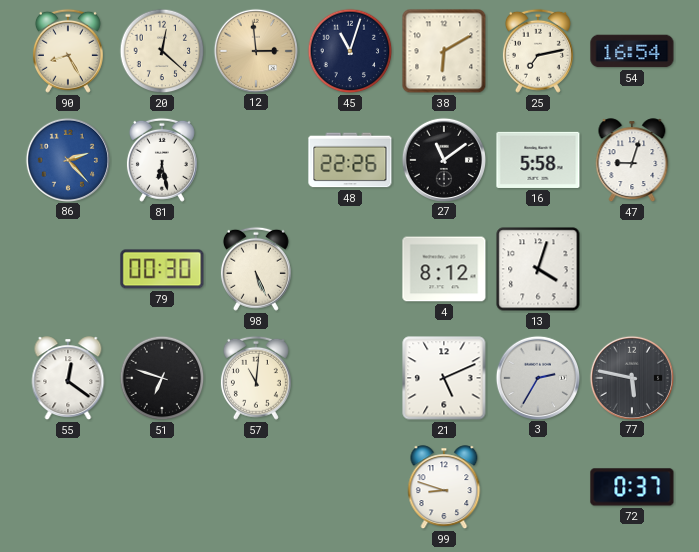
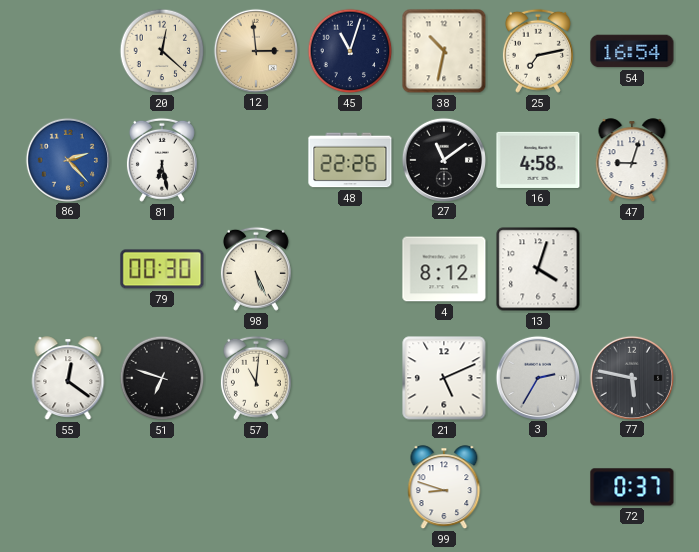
90: 8:25 -> none
38: 6:10 -> 10:32
16: 5:58 -> 4:58
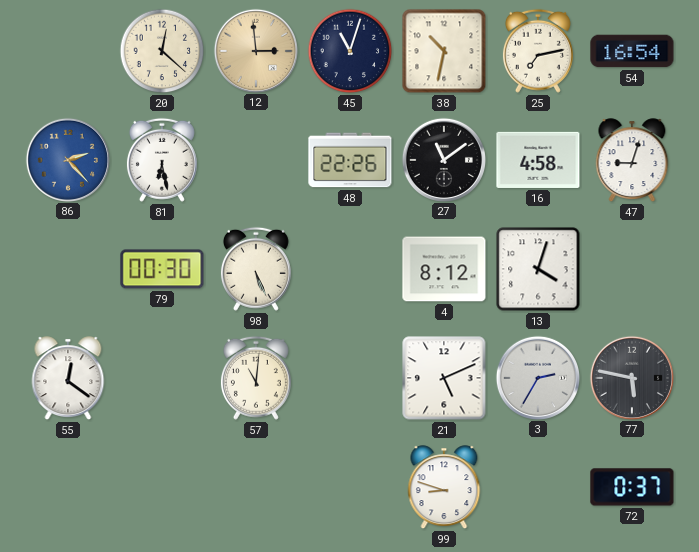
51: 6:48 -> none
